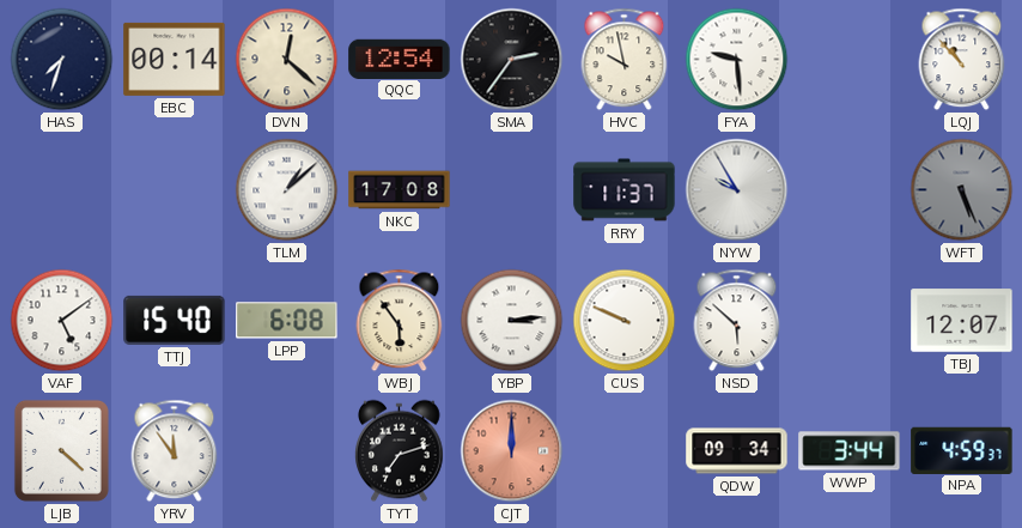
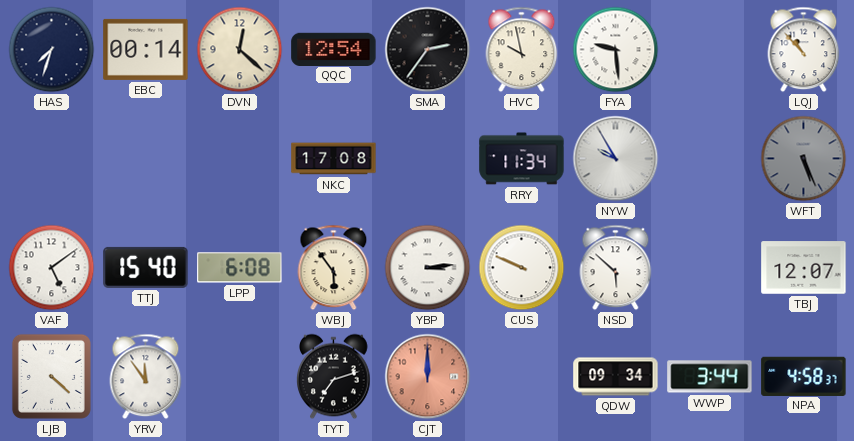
TLM: 1:08 -> none
RRY: 11:37 -> 11:34
NPA: 4:59 -> 4:58
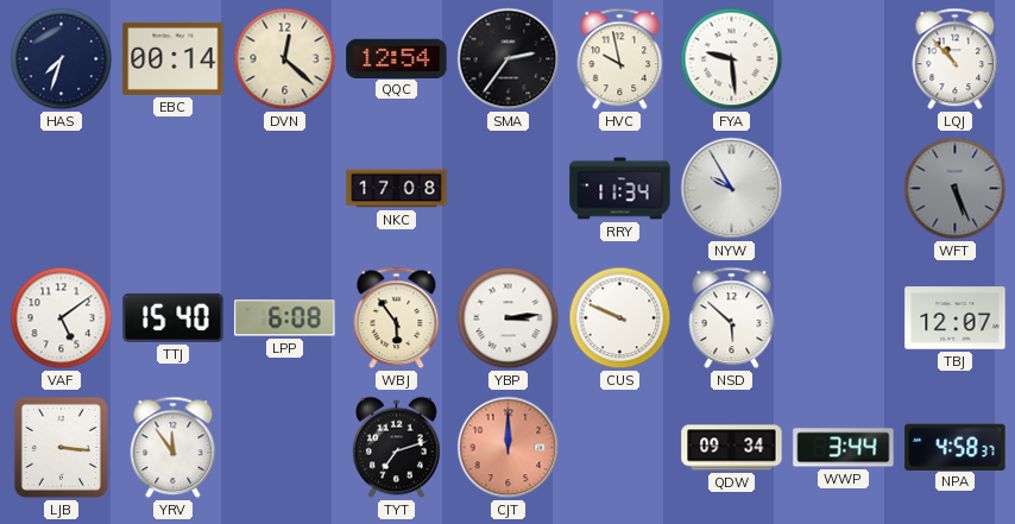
LJB: 4:22 -> 3:16
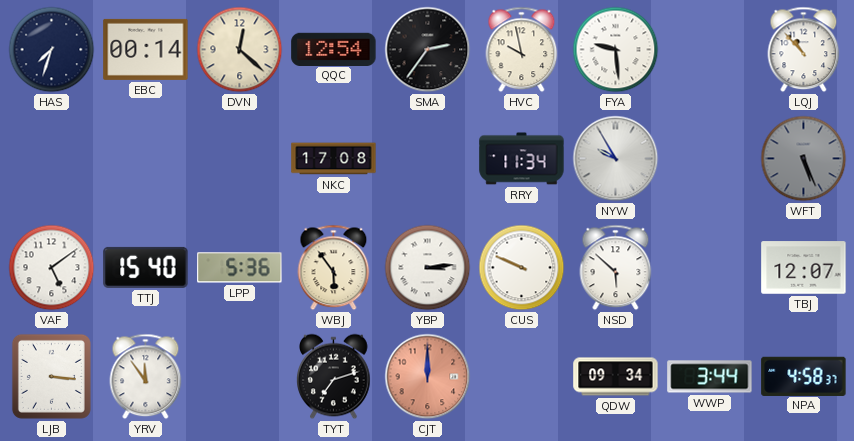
LPP: 6:08 -> 5:36
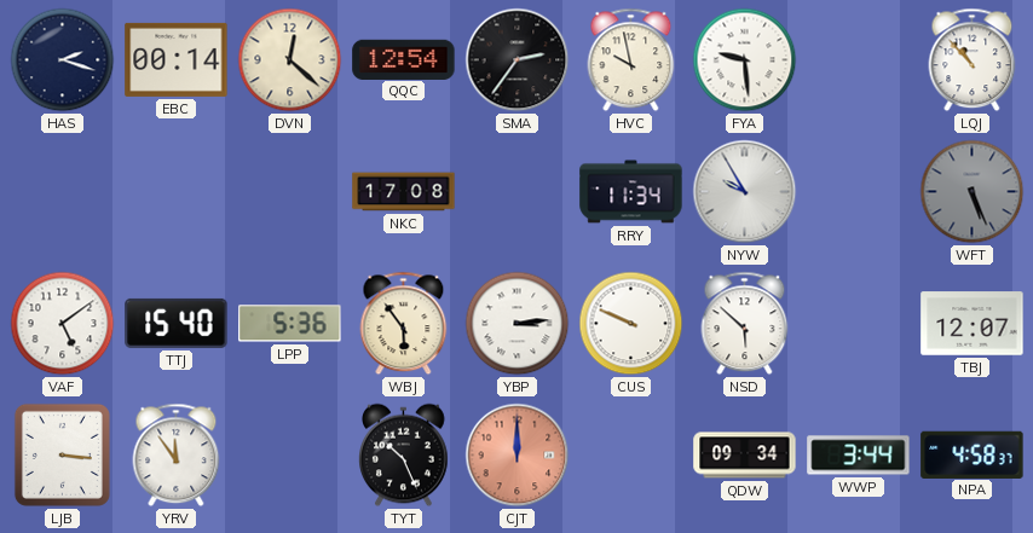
HAS: 7:33 -> 2:18
TYT: 7:12 -> 10:26
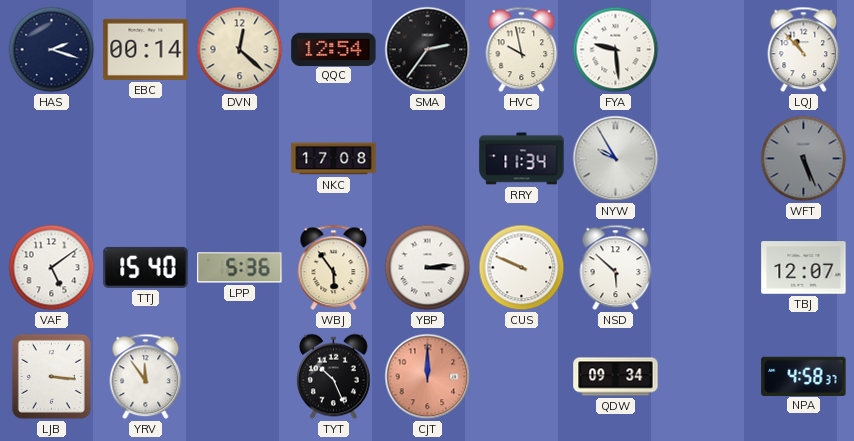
WWP: 3:44 -> none
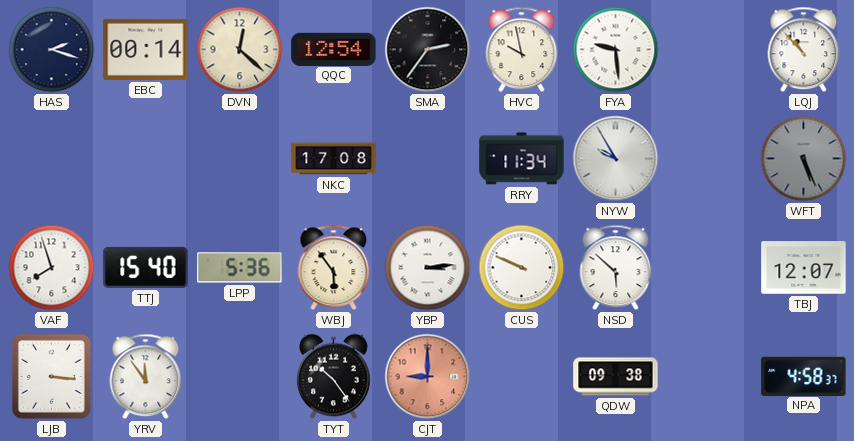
VAF: 5:09 -> 7:57
TYT: 10:26 -> 10:24
CJT: 12:00 -> 9:00
QDW: 09:34 -> 09:38
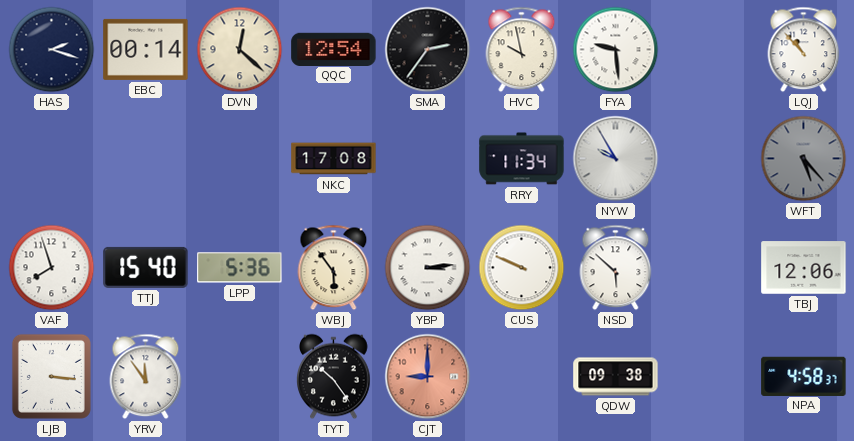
WFT: 5:26 -> 5:23
TBJ: 12:07 -> 12:06
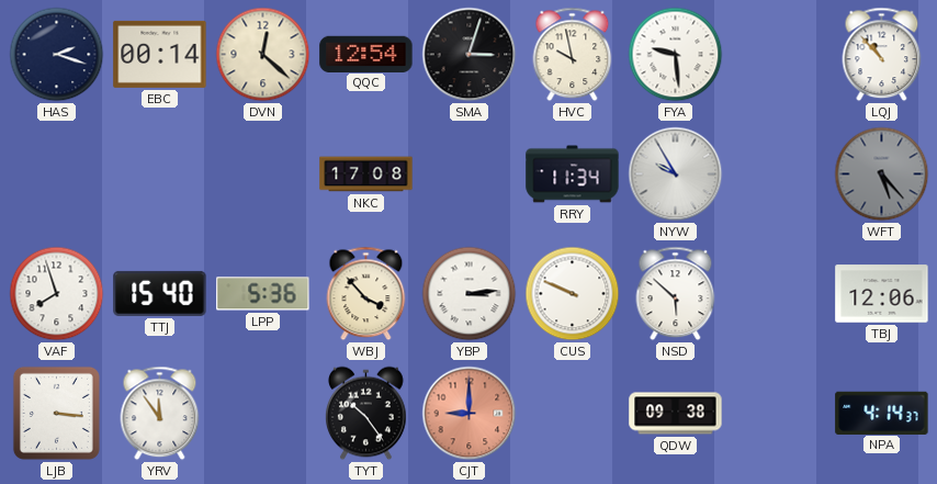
SMA: 2:36 -> 3:03
WBJ: 5:54 -> 3:53
NPA: 4:58 -> 4:14
